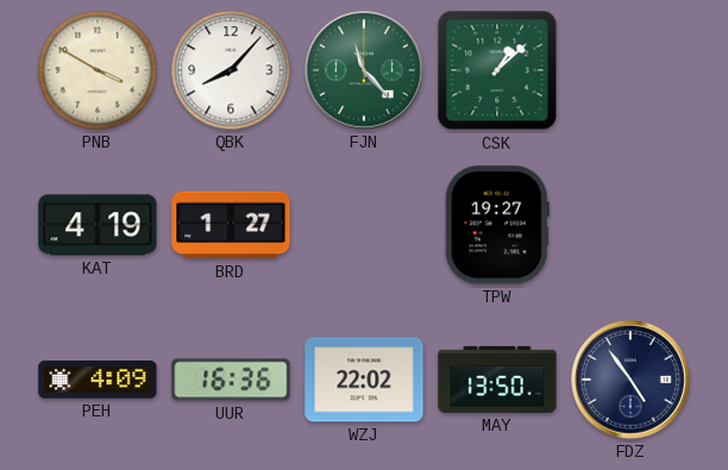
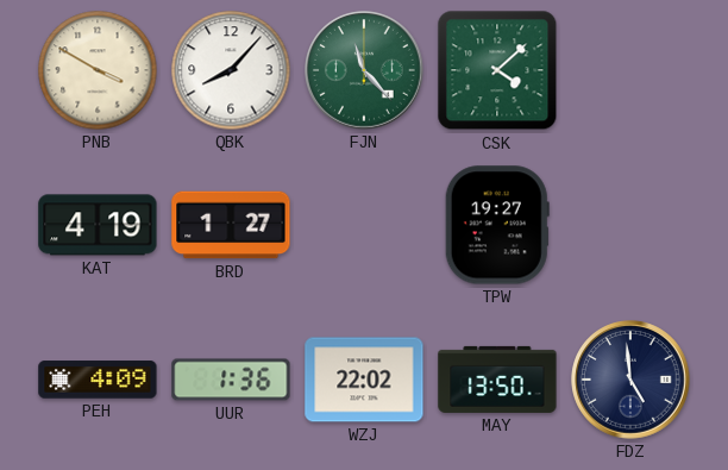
CSK: 1:08 -> 4:08
UUR: 16:36 -> 1:36
FDZ: 4:54 -> 4:59
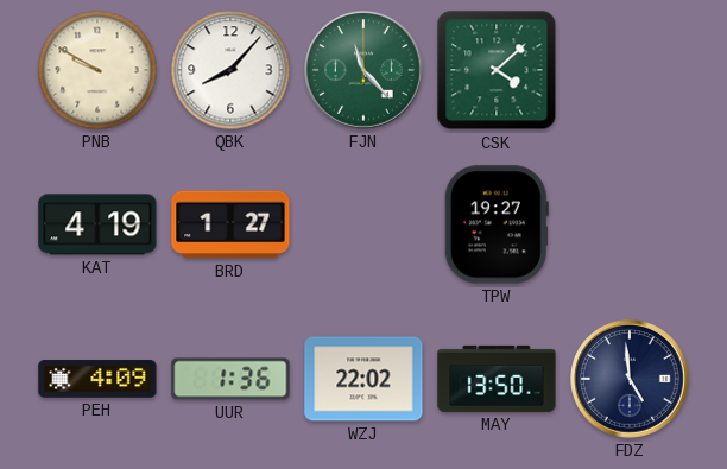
PNB: 3:50 -> 9:50
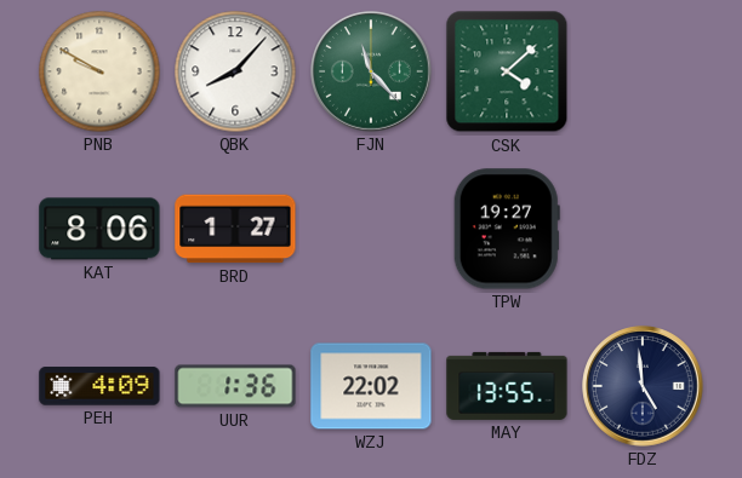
KAT: 4:19 -> 8:06
MAY: 13:50 -> 13:55
